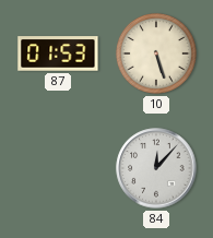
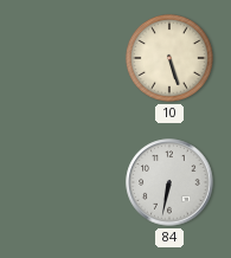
87: 01:53 -> none
84: 12:07 -> 6:32
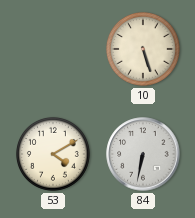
53: none -> 4:10
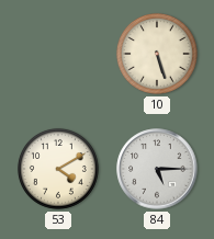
84: 6:32 -> 5:15
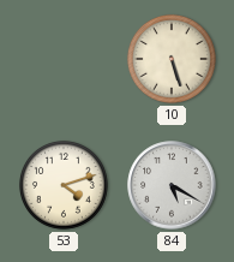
53: 4:10 -> 4:12
84: 5:15 -> 5:20
